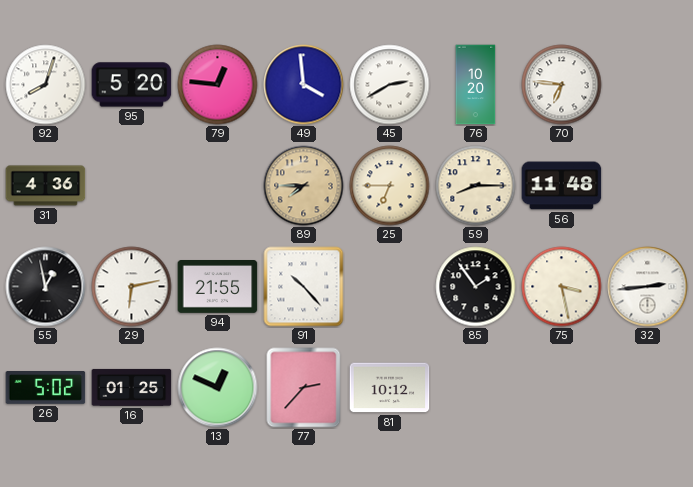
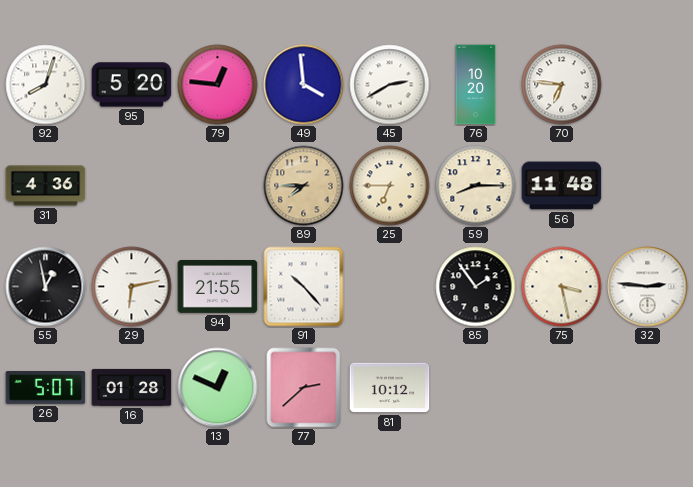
32: 2:44 -> 2:46
26: 5:02 -> 5:07
16: 01:25 -> 01:28
77: 2:37 -> 2:38
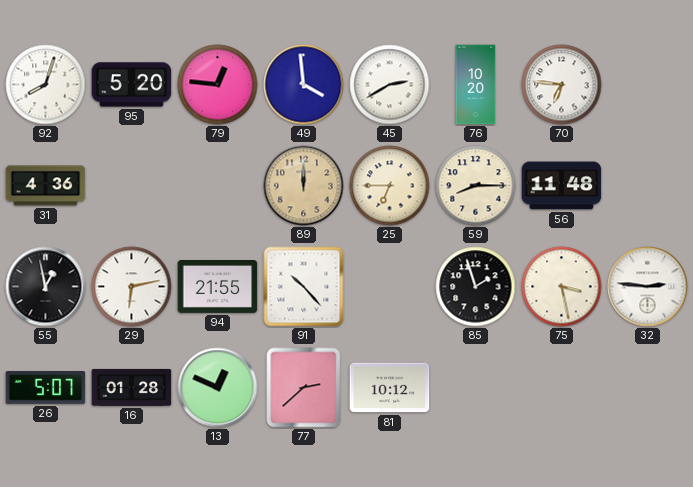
89: 7:45 -> 12:00
85: 1:54 -> 1:57
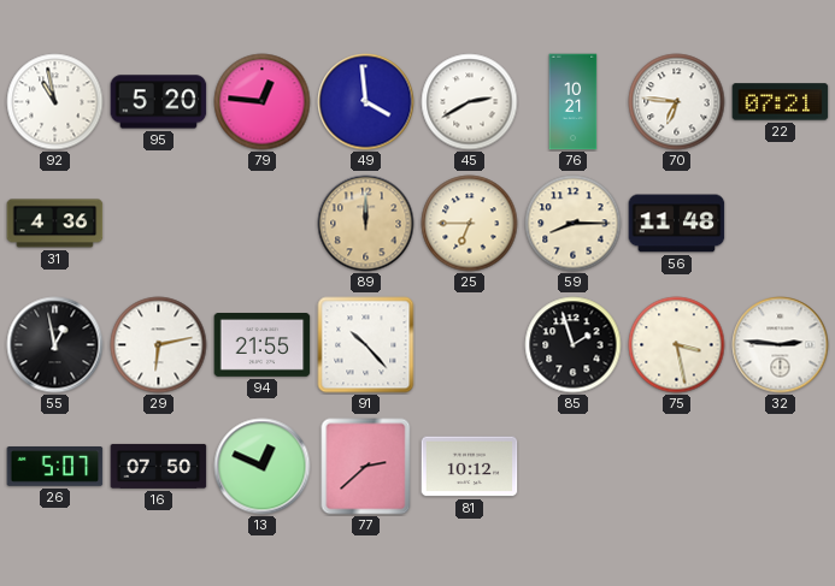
92: 8:03 -> 10:58
76: 10:20 -> 10:21
22: none -> 07:21
16: 01:28 -> 07:50
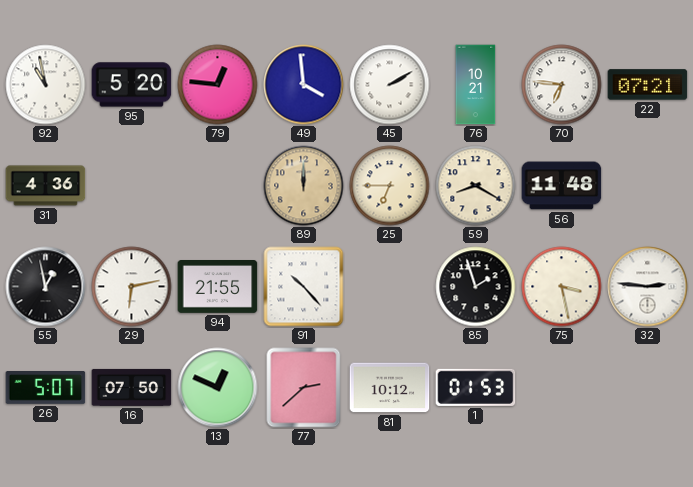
45: 2:40 -> 2:10
59: 8:15 -> 8:20
1: none -> 01:53
